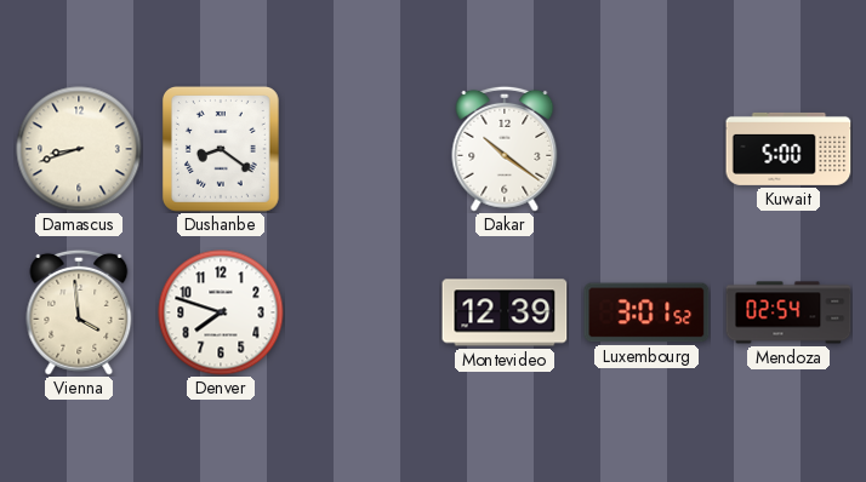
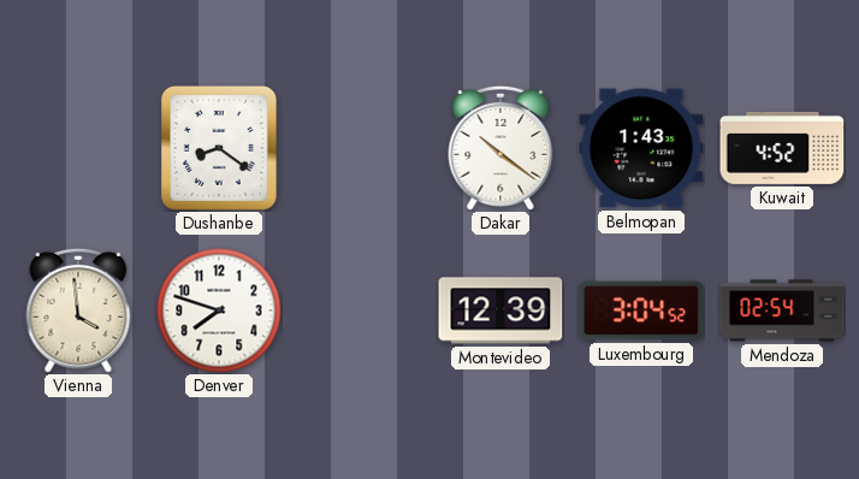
Damascus: 8:42 -> none
Belmopan: none -> 1:43
Kuwait: 5:00 -> 4:52
Luxembourg: 3:01 -> 3:04
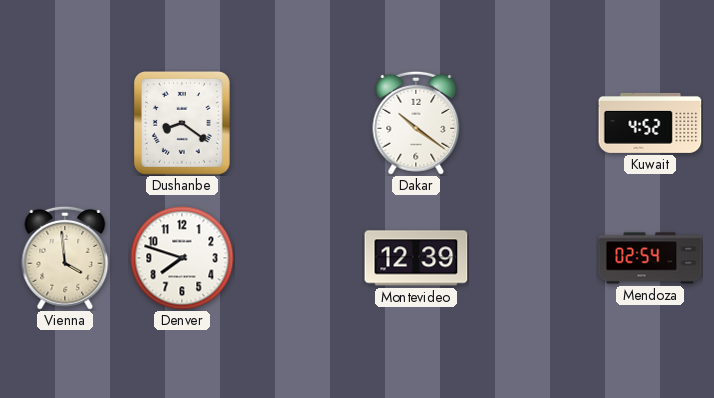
Belmopan: 1:43 -> none
Luxembourg: 3:04 -> none
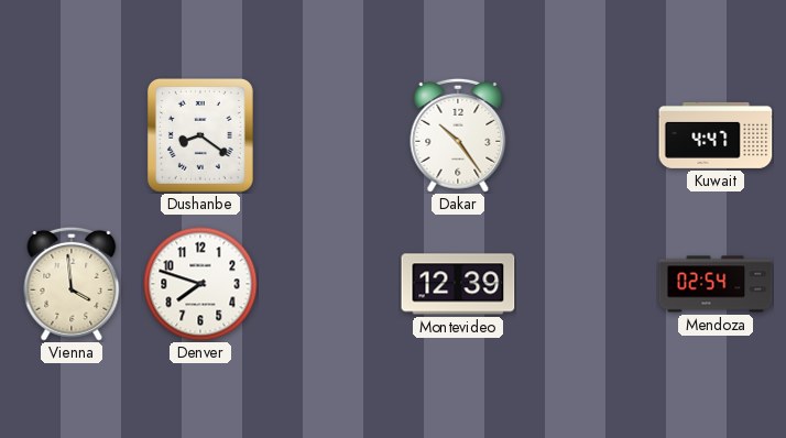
Dakar: 10:21 -> 10:24
Kuwait: 4:52 -> 4:47
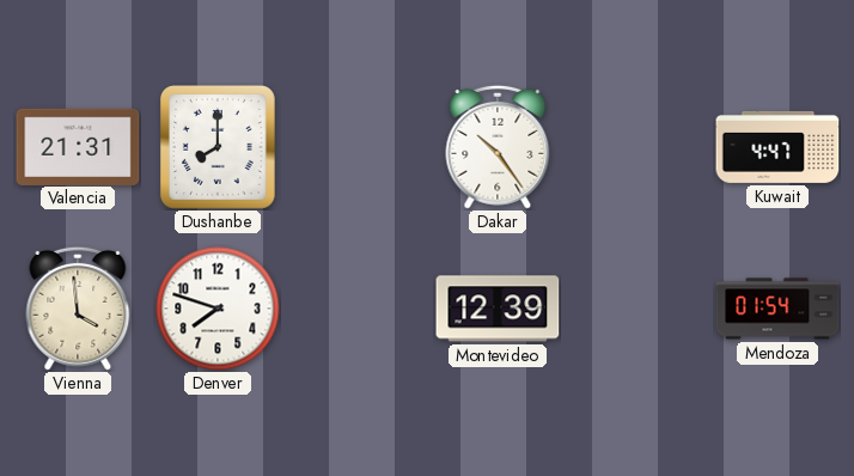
Valencia: none -> 21:31
Dushanbe: 8:21 -> 8:00
Mendoza: 02:54 -> 01:54
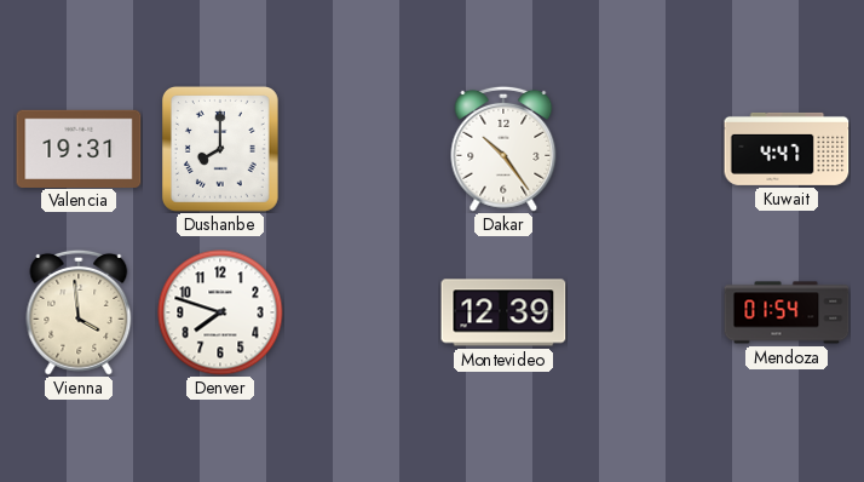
Valencia: 21:31 -> 19:31
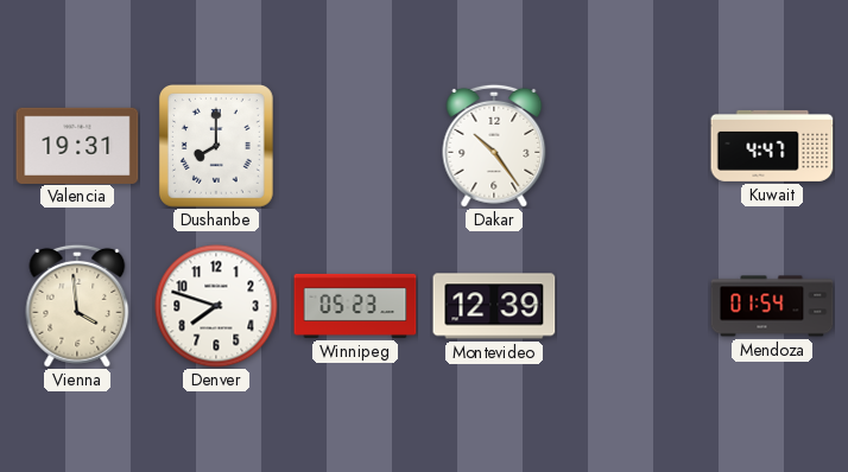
Winnipeg: none -> 05:23
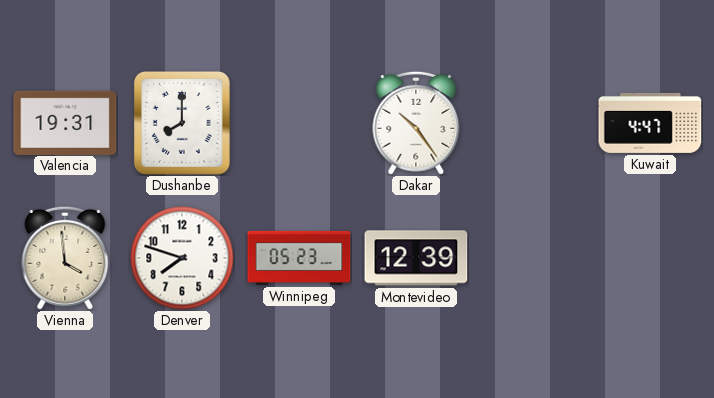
Mendoza: 01:54 -> none
